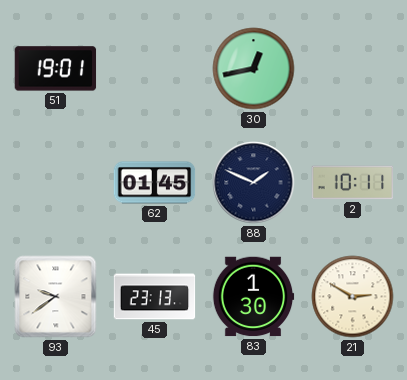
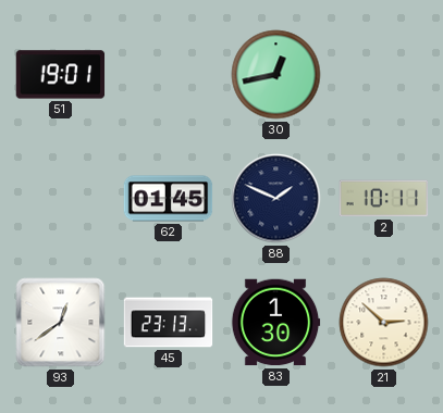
93: 9:39 -> 12:39
21: 2:50 -> 2:52
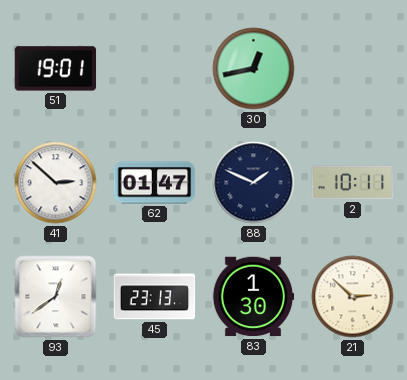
41: none -> 2:52
62: 01:45 -> 01:47
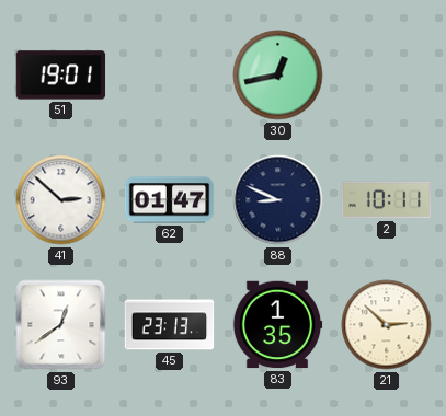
88: 1:49 -> 8:49
83: 1:30 -> 1:35
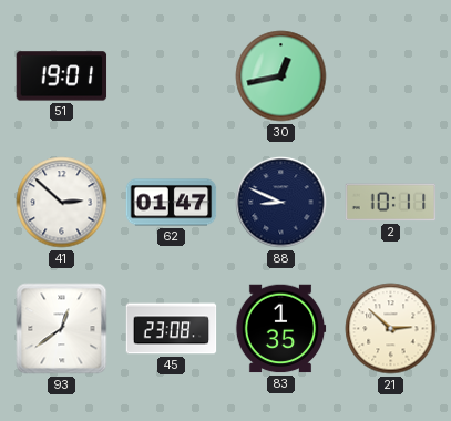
45: 23:13 -> 23:08
